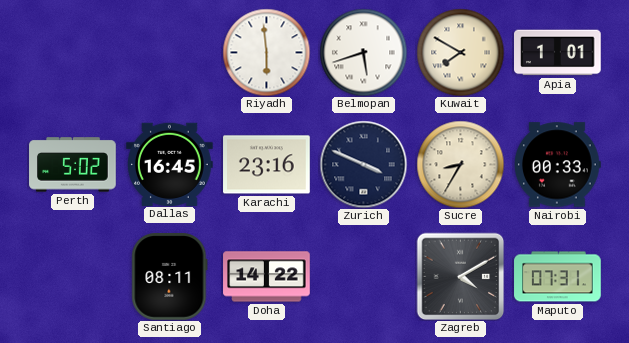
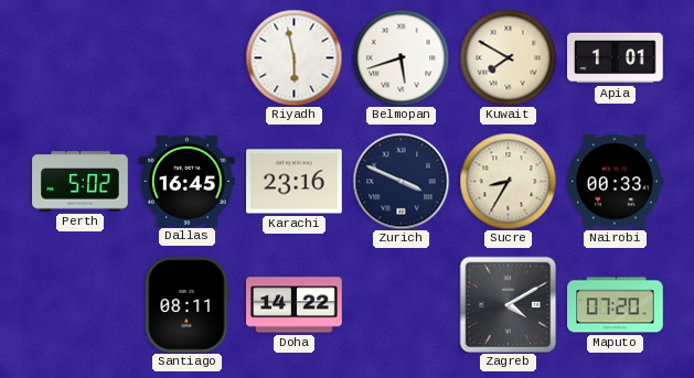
Riyadh: 5:59 -> 5:58
Maputo: 07:31 -> 07:20
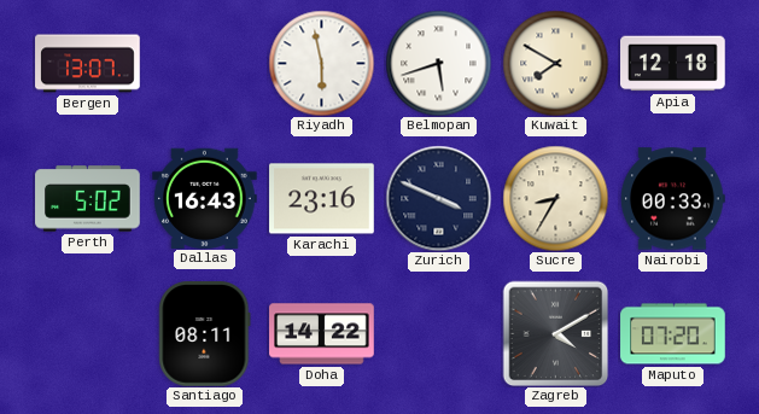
Bergen: none -> 13:07
Apia: 1:01 -> 12:18
Dallas: 16:45 -> 16:43
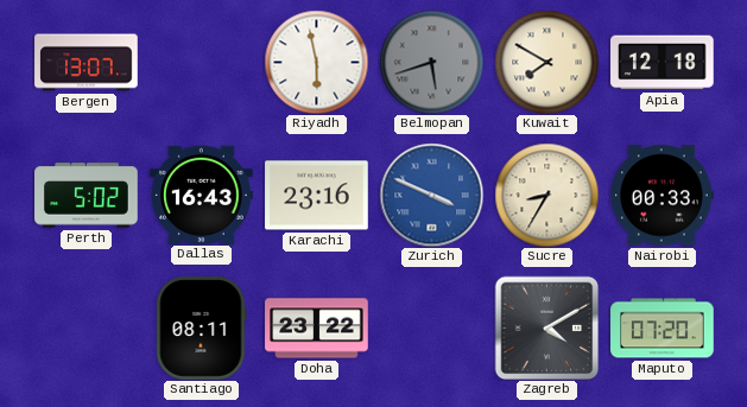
Belmopan dial: white -> grey
Zurich dial: navy -> blue
Doha: 14:22 -> 23:22
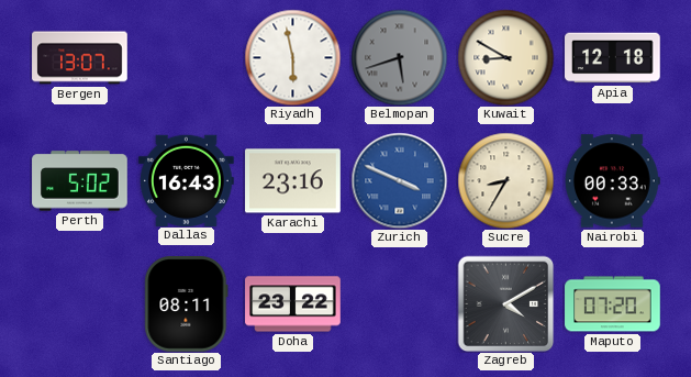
Kuwait: 7:50 -> 8:50
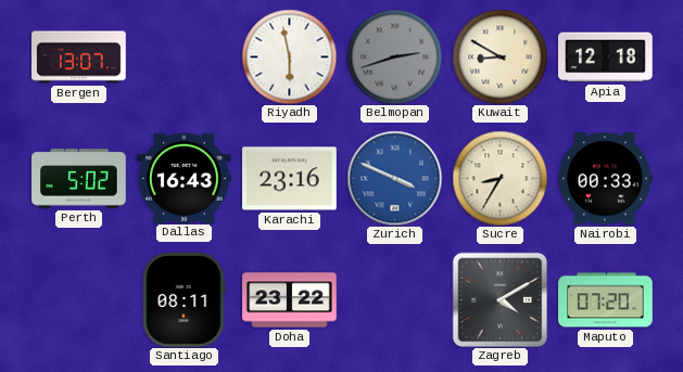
Belmopan: 5:42 -> 2:42
